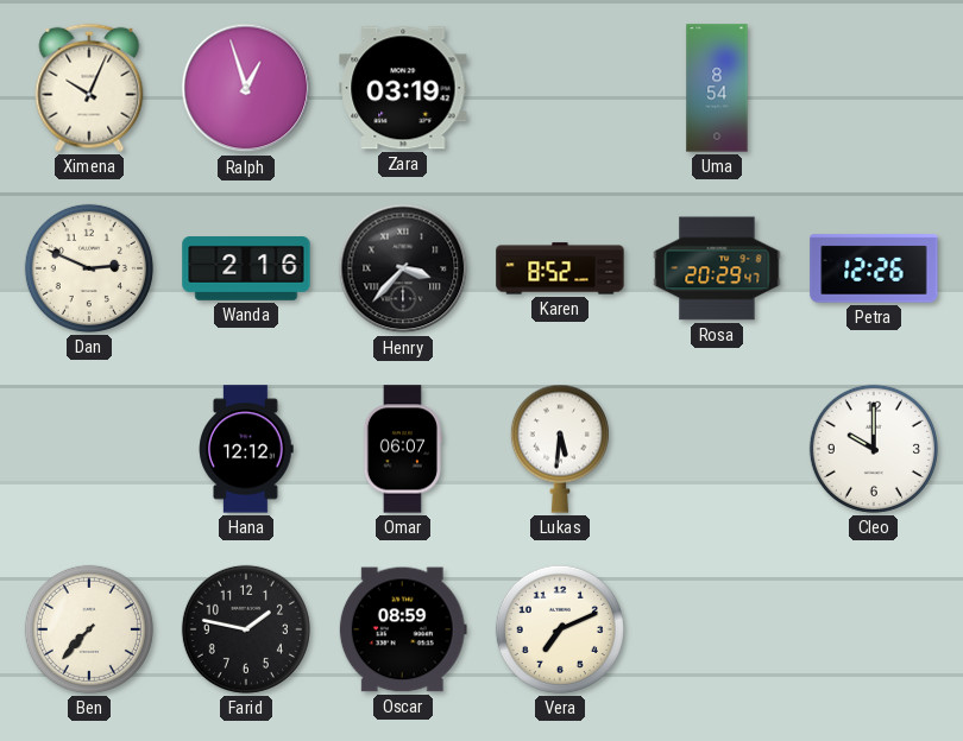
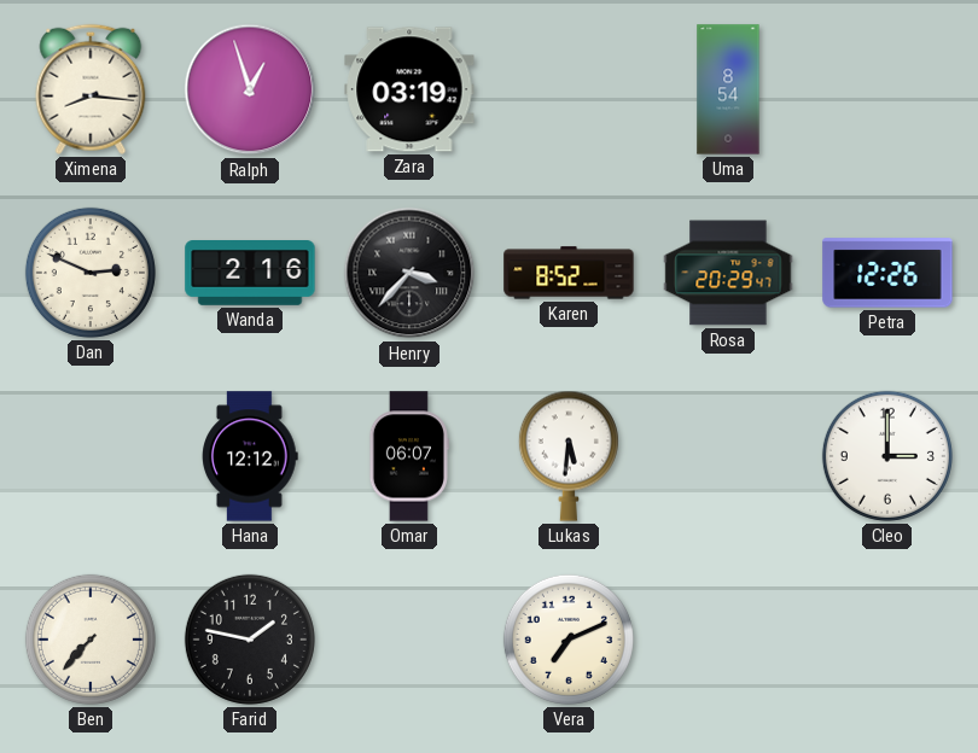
Ximena: 10:04 -> 8:16
Cleo: 10:00 -> 3:00
Oscar: 08:59 -> none
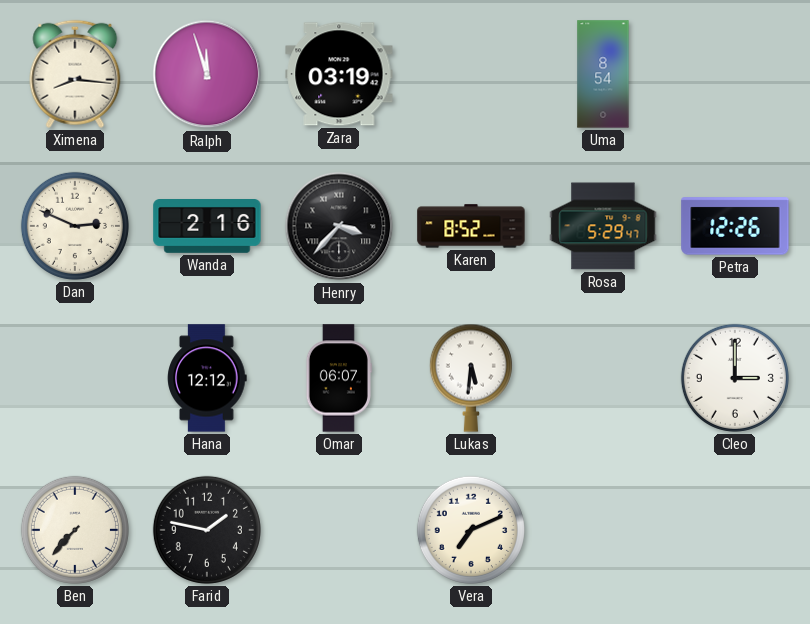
Ralph: 12:57 -> 11:57
Rosa: 20:29 -> 5:29
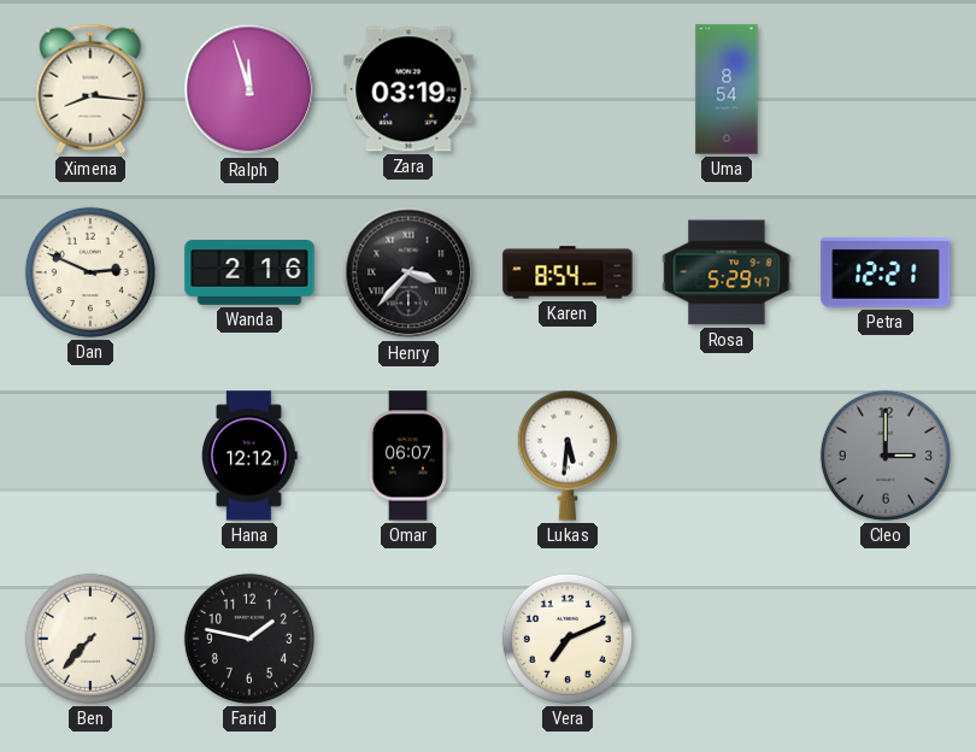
Karen: 8:52 -> 8:54
Petra: 12:26 -> 12:21
Cleo dial: white -> grey
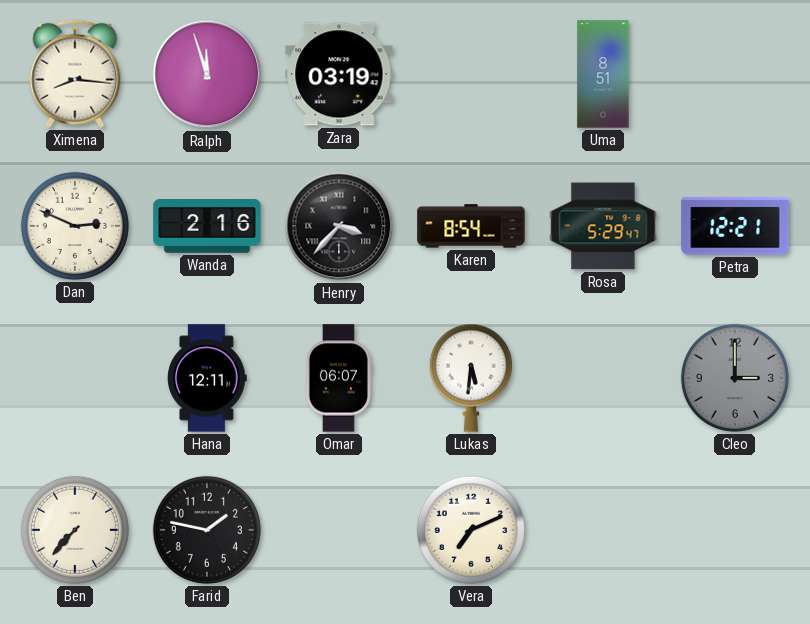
Uma: 8:54 -> 8:51
Hana: 12:12 -> 12:11
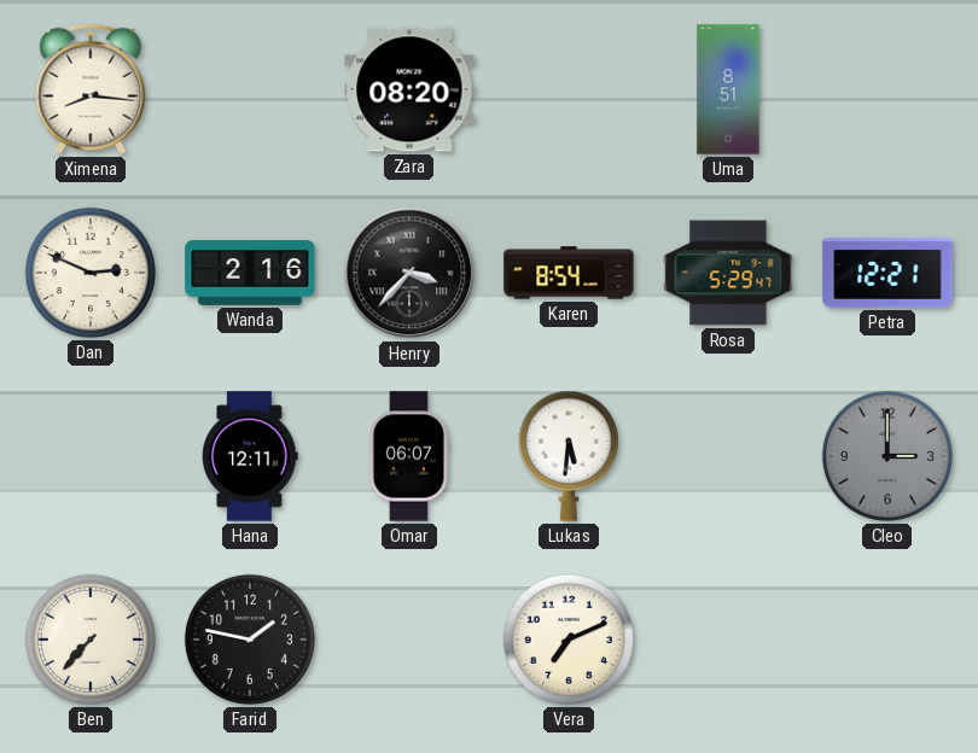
Ralph: 11:57 -> none
Zara: 03:19 -> 08:20
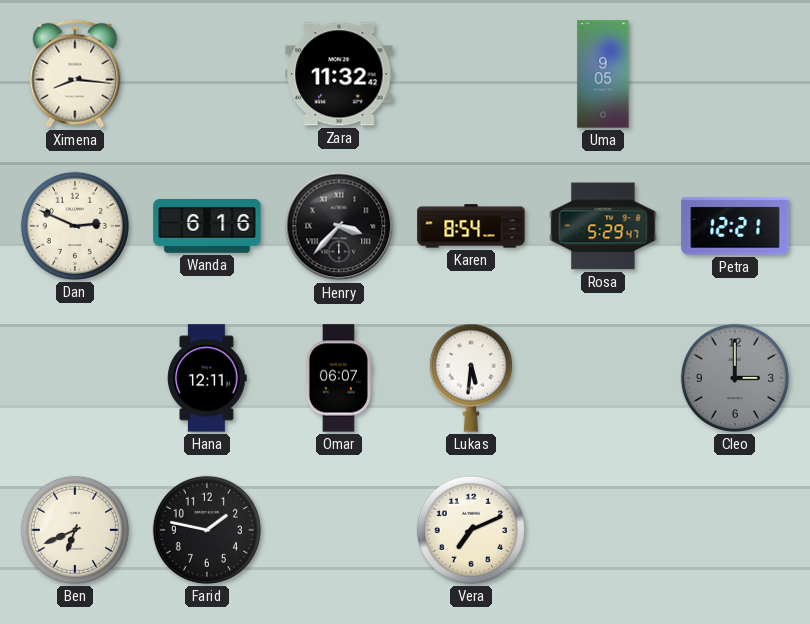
Zara: 08:20 -> 11:32
Uma: 8:51 -> 9:05
Wanda: 2:16 -> 6:16
Ben: 7:37 -> 6:41
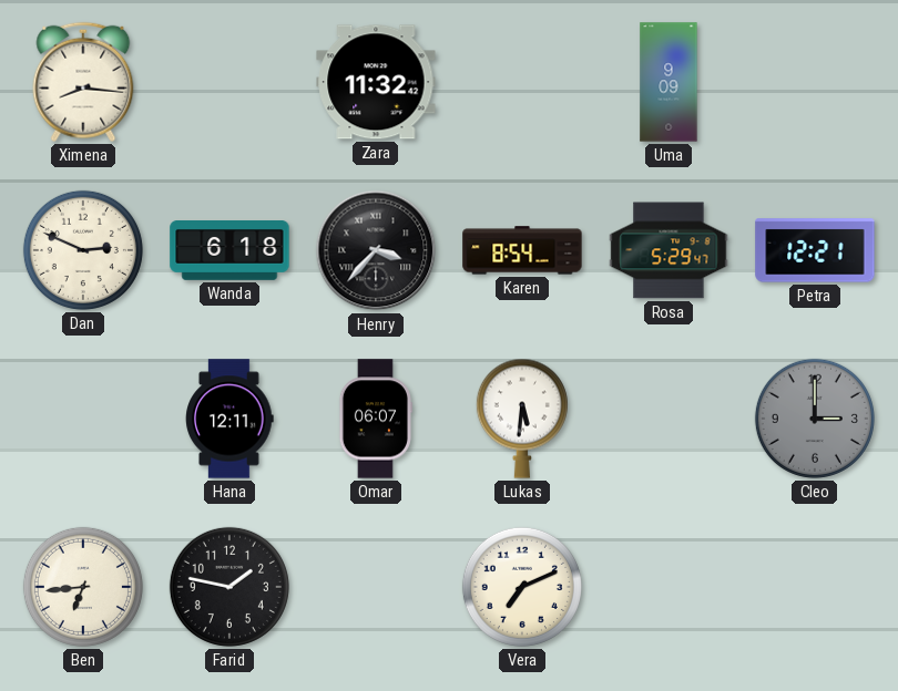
Uma: 9:05 -> 9:09
Wanda: 6:16 -> 6:18
Ben: 6:41 -> 6:44
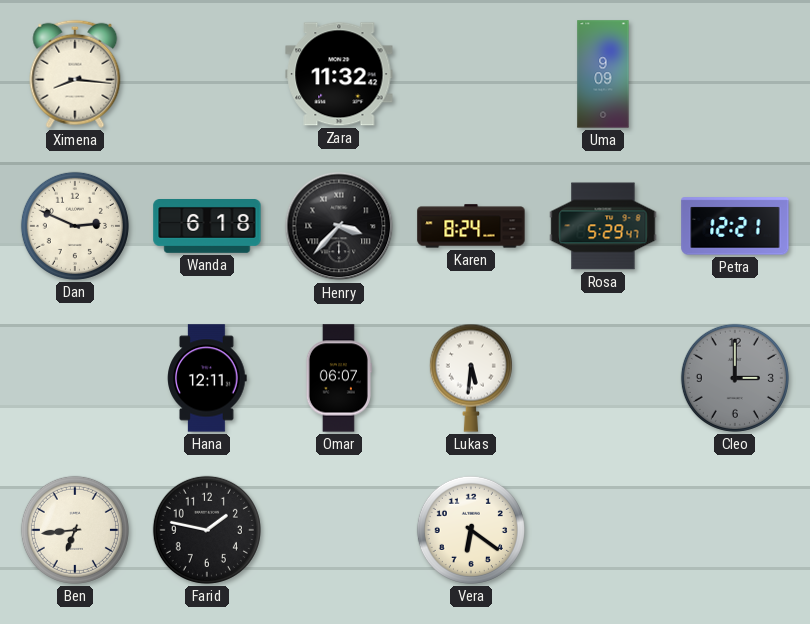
Karen: 8:54 -> 8:24
Vera: 7:11 -> 6:21
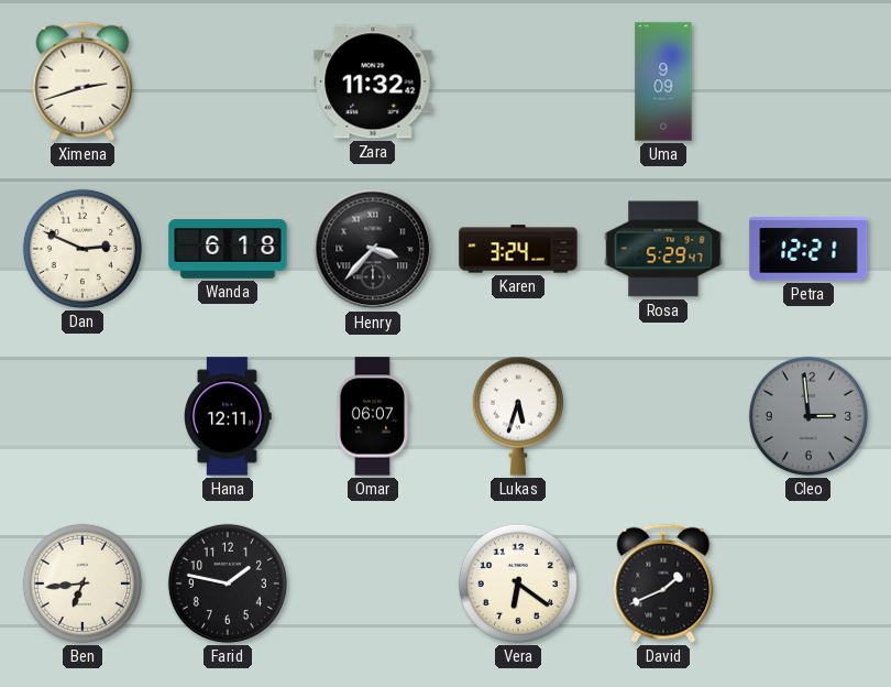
Ximena: 8:16 -> 2:42
Karen: 8:24 -> 3:24
Lukas: 5:31 -> 5:33
Cleo: 3:00 -> 2:59
David: none -> 1:41
